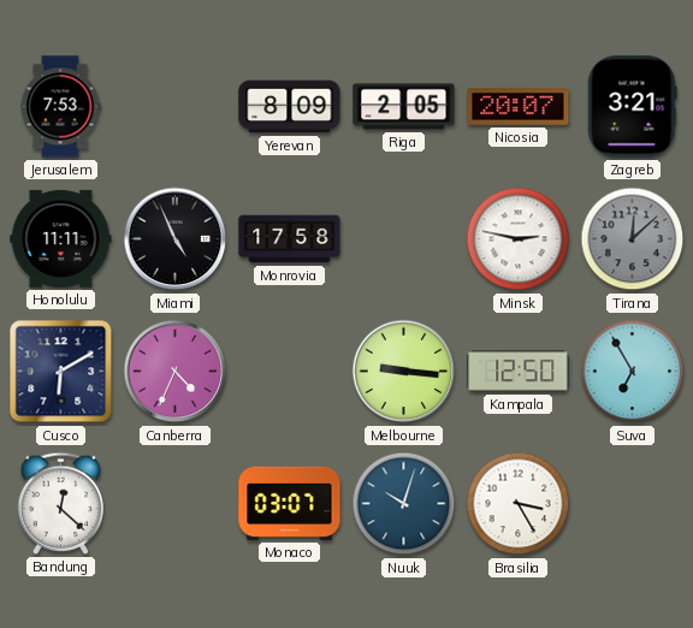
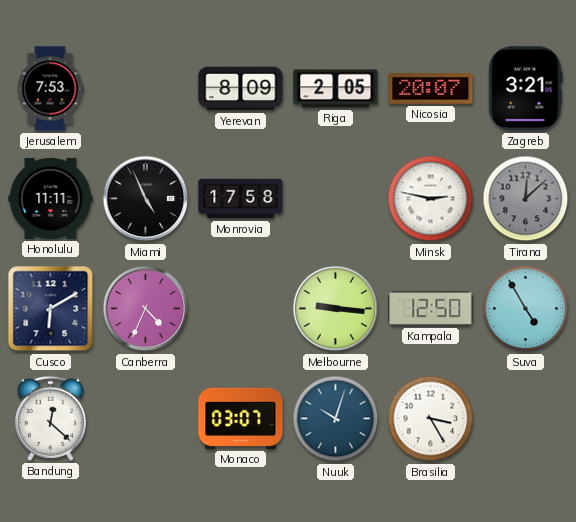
Suva: 6:55 -> 4:55
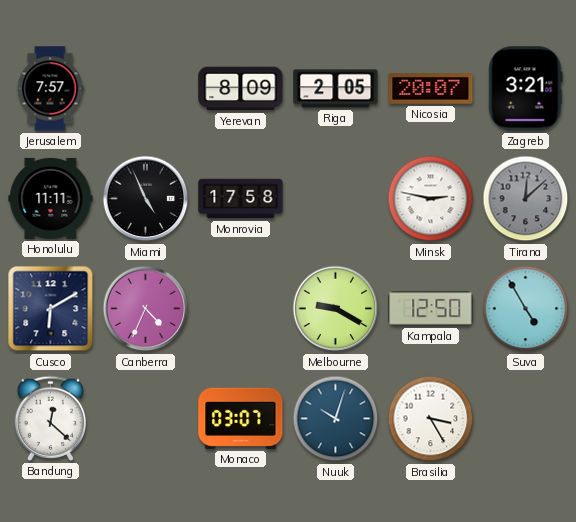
Jerusalem: 7:53 -> 7:57
Melbourne: 9:16 -> 9:20
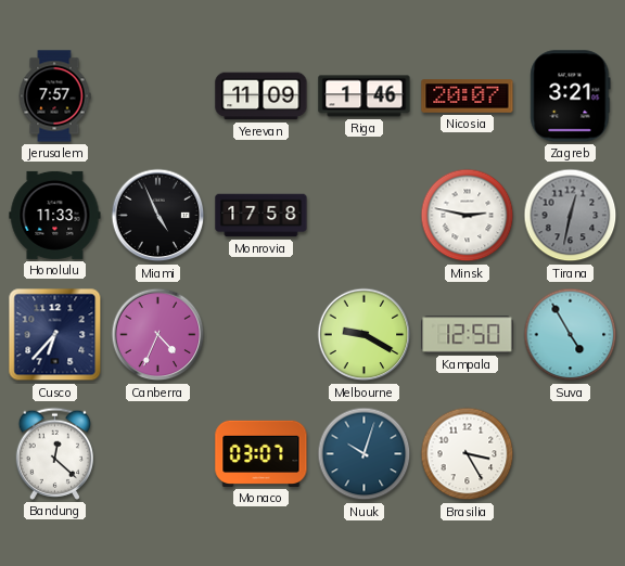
Yerevan: 8:09 -> 11:09
Riga: 2:05 -> 1:46
Honolulu: 11:11 -> 11:33
Tirana: 12:08 -> 12:32
Cusco: 6:10 -> 6:37
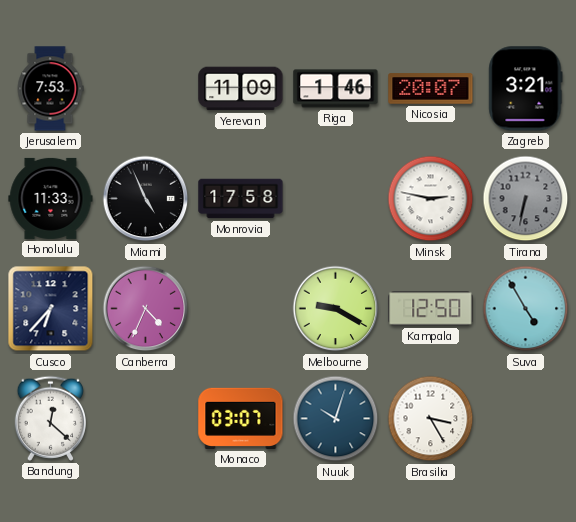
Jerusalem: 7:57 -> 7:53
Tirana: 12:32 -> 6:32
